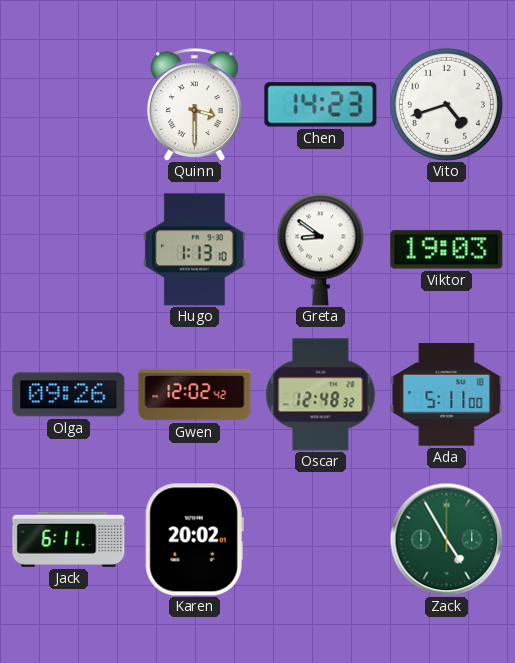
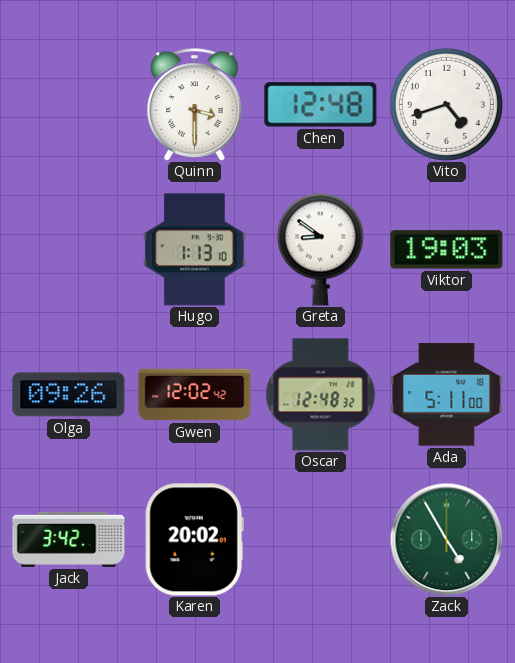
Chen: 14:23 -> 12:48
Jack: 6:11 -> 3:42
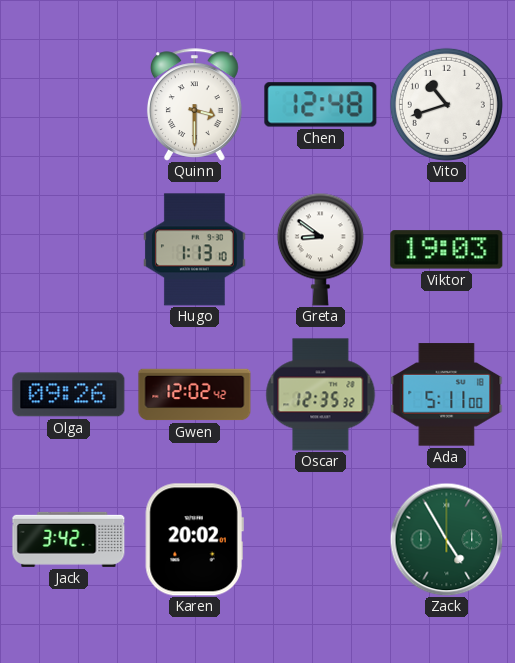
Vito: 4:42 -> 10:42
Oscar: 12:48 -> 12:35
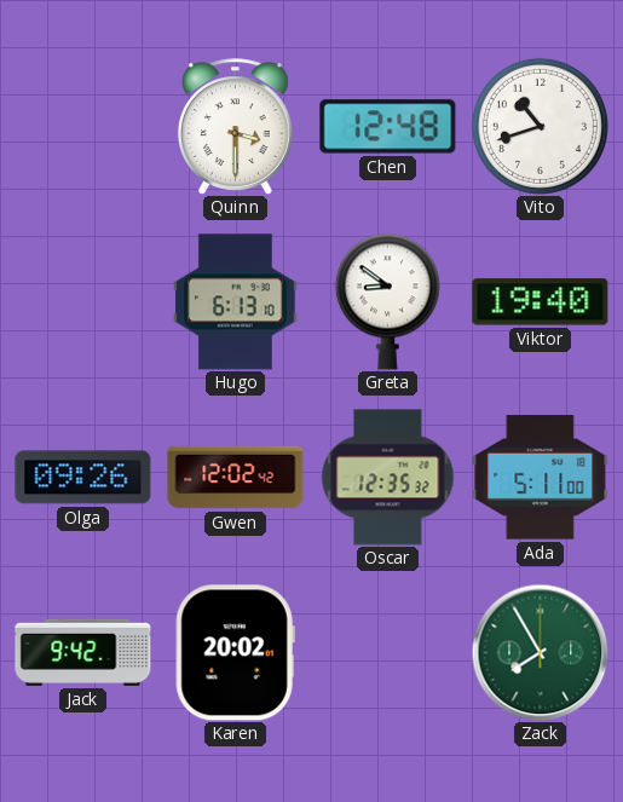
Hugo: 1:13 -> 6:13
Viktor: 19:03 -> 19:40
Jack: 3:42 -> 9:42
Zack: 4:55 -> 7:55
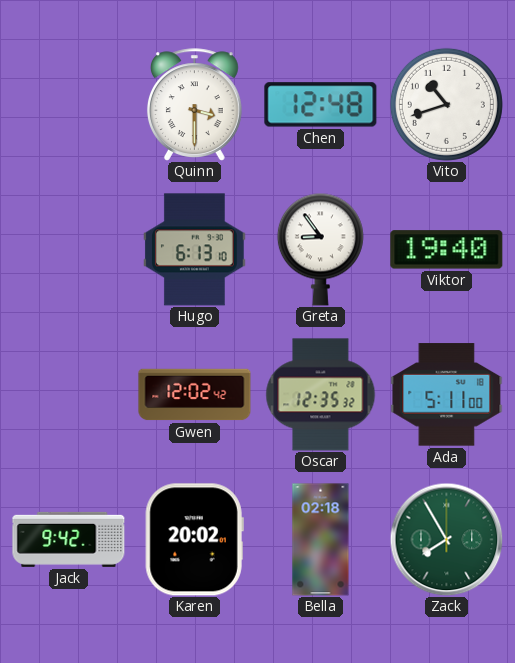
Greta: 8:51 -> 8:54
Olga: 09:26 -> none
Bella: none -> 02:18
